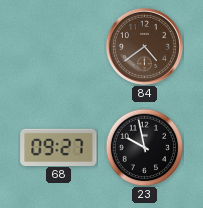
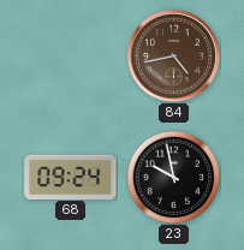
84: 4:39 -> 4:43
68: 09:27 -> 09:24
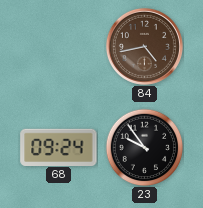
23: 9:58 -> 9:54
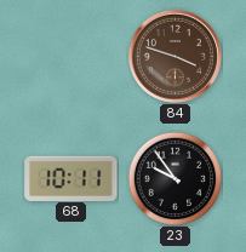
84: 4:43 -> 3:48
68: 09:24 -> 10:11
